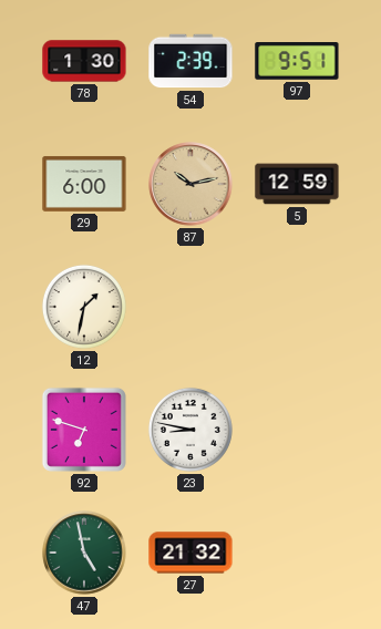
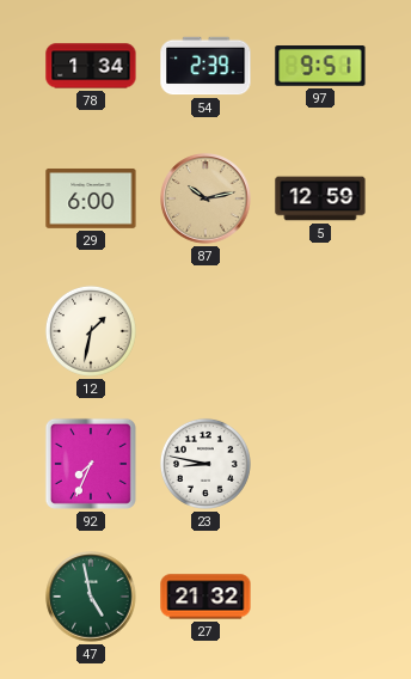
78: 1:30 -> 1:34
92: 6:48 -> 7:34
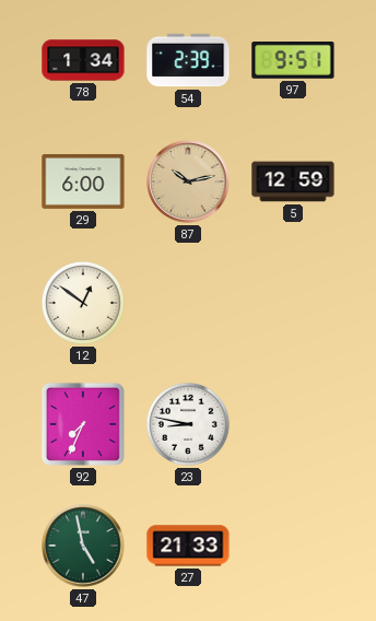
12: 1:32 -> 12:51
27: 21:32 -> 21:33
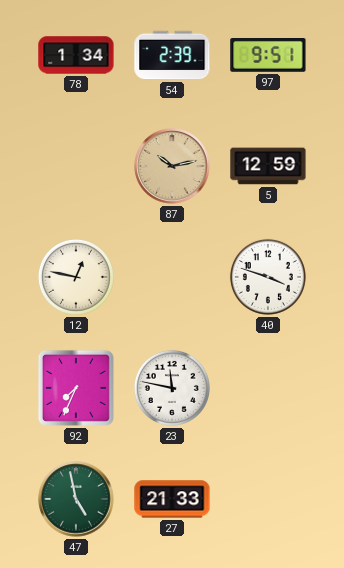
29: 6:00 -> none
12: 12:51 -> 12:47
40: none -> 3:48
23: 8:47 -> 11:47
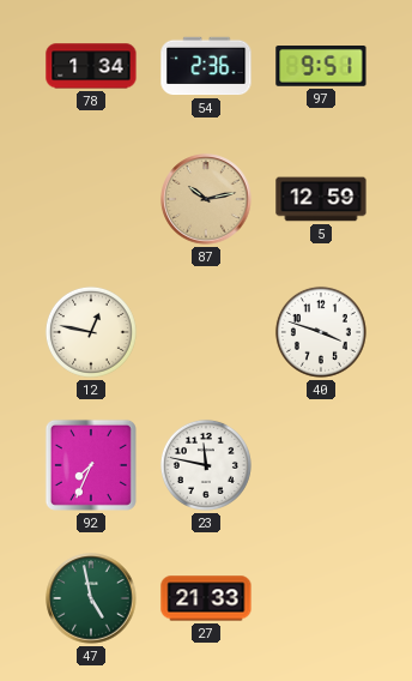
54: 2:39 -> 2:36
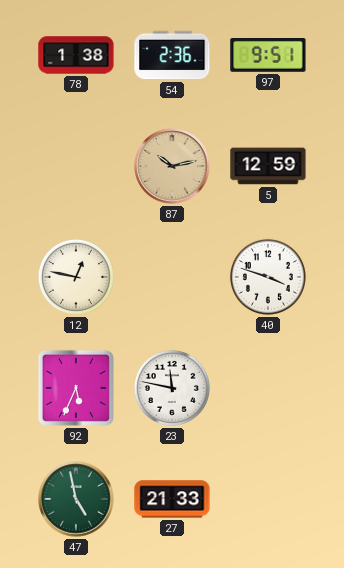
78: 1:34 -> 1:38
92: 7:34 -> 5:34
